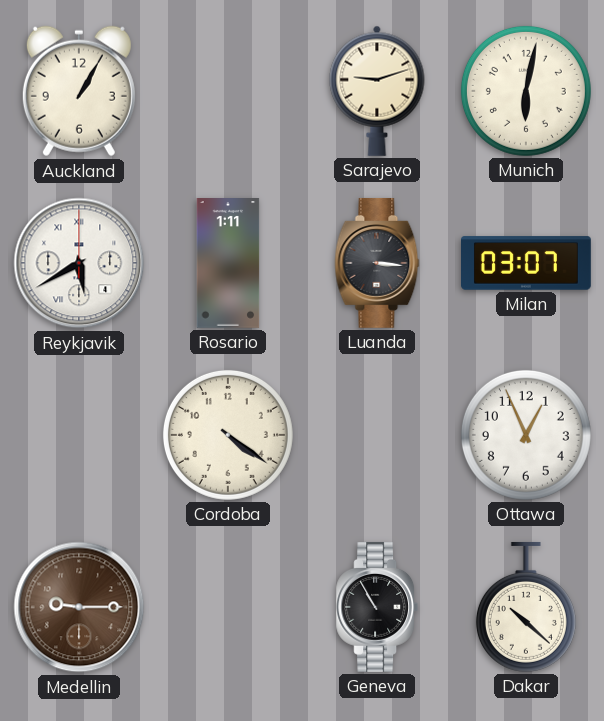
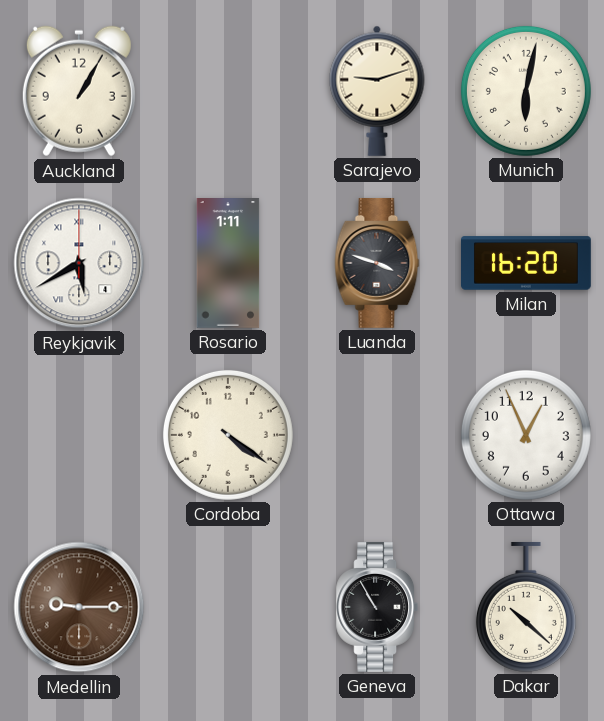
Luanda: 3:16 -> 3:48
Milan: 03:07 -> 16:20
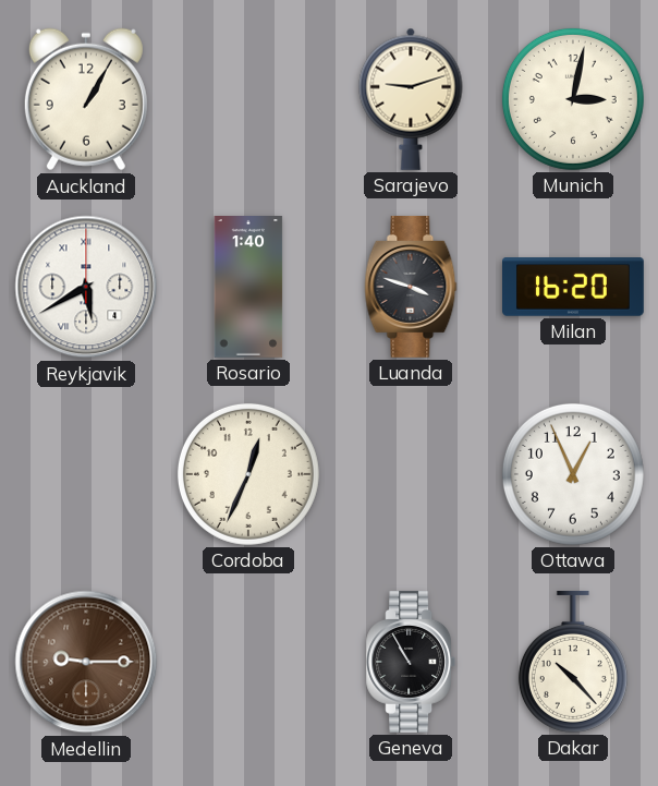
Munich: 6:02 -> 3:02
Rosario: 1:11 -> 1:40
Cordoba: 4:21 -> 12:34
Dakar: 10:22 -> 10:23
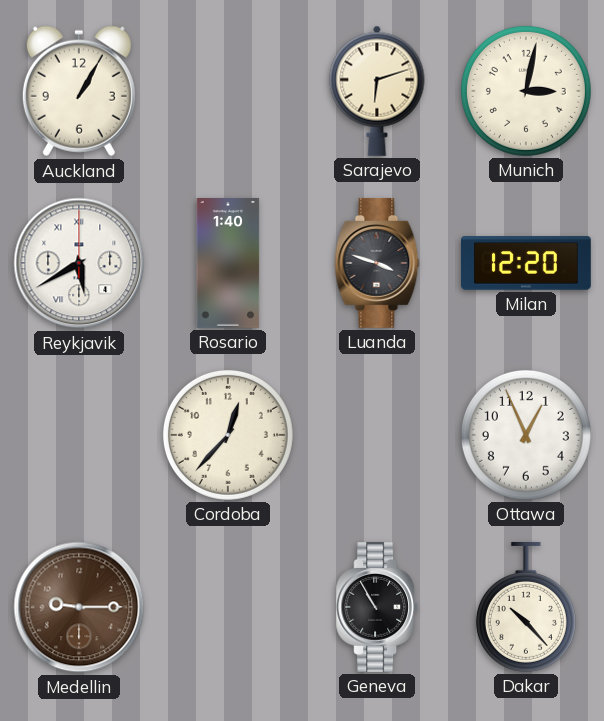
Sarajevo: 9:12 -> 6:12
Milan: 16:20 -> 12:20
Cordoba: 12:34 -> 12:37
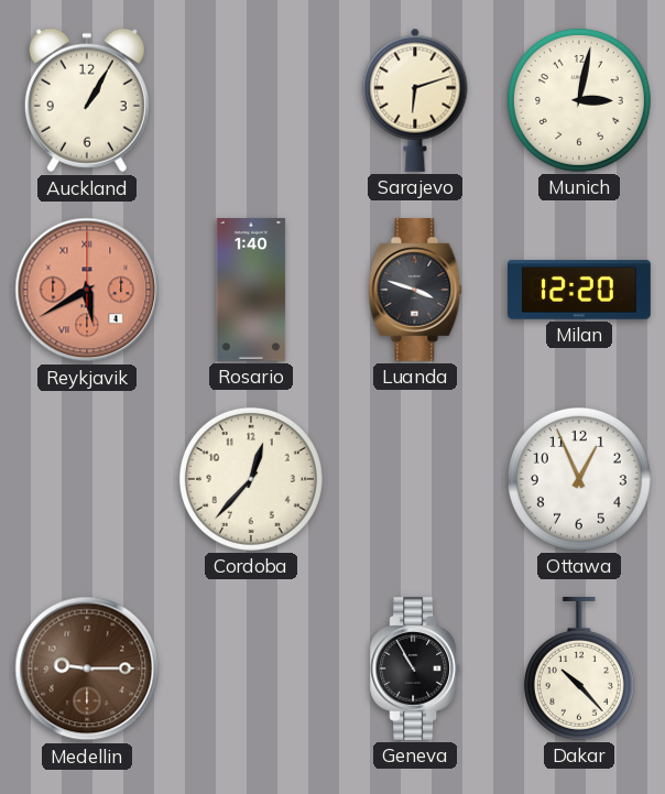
Reykjavik dial: white -> salmon
